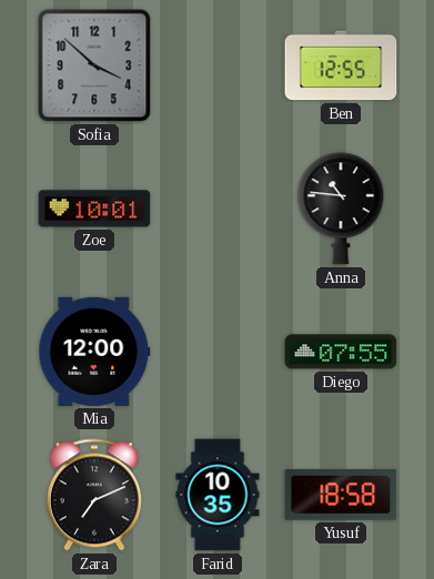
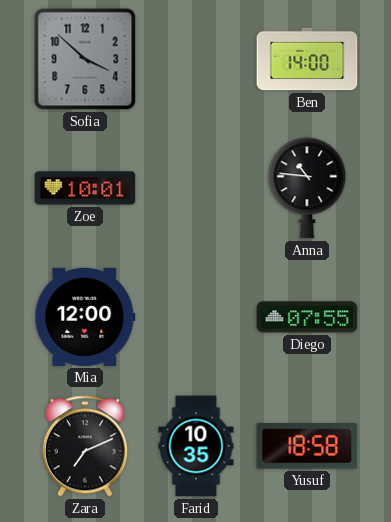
Ben: 12:55 -> 14:00
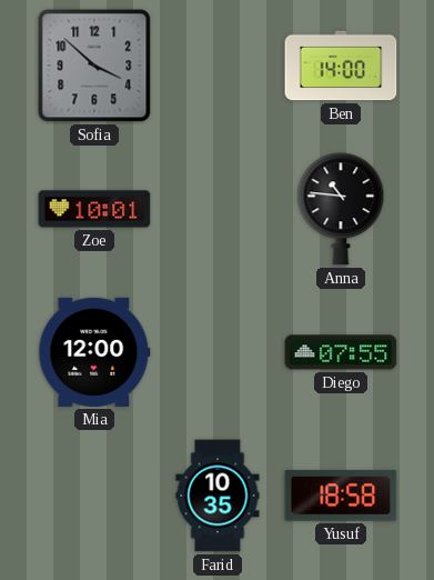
Zara: 7:11 -> none
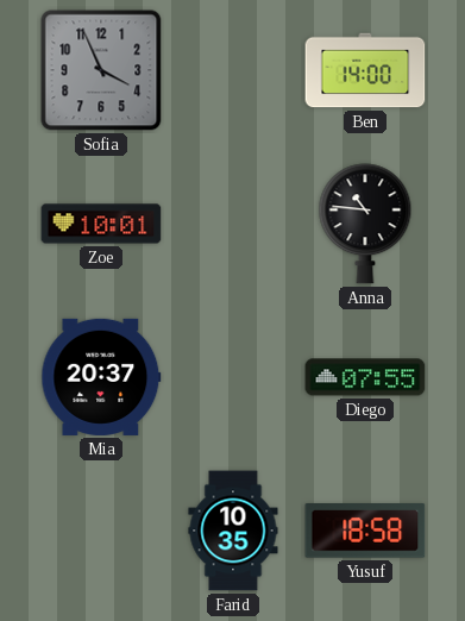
Sofia: 3:52 -> 3:56
Mia: 12:00 -> 20:37
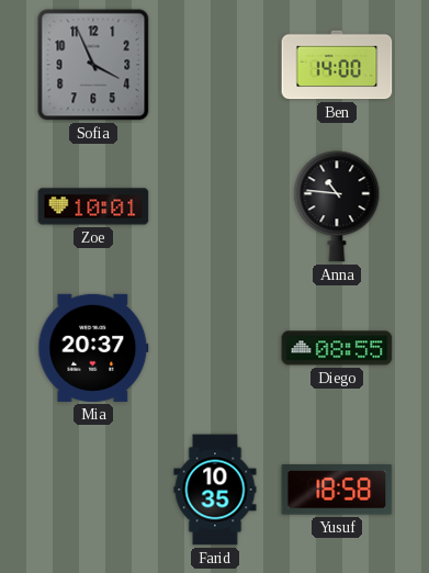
Diego: 07:55 -> 08:55
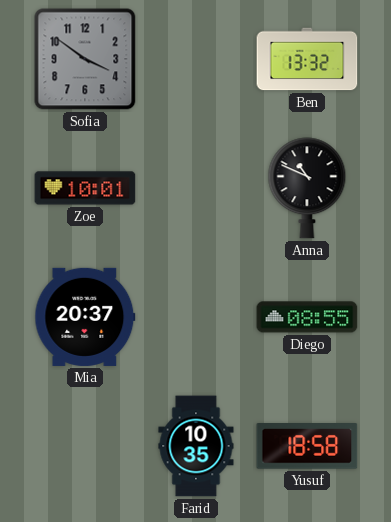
Sofia: 3:56 -> 3:51
Ben: 14:00 -> 13:32
Anna: 10:46 -> 10:49
